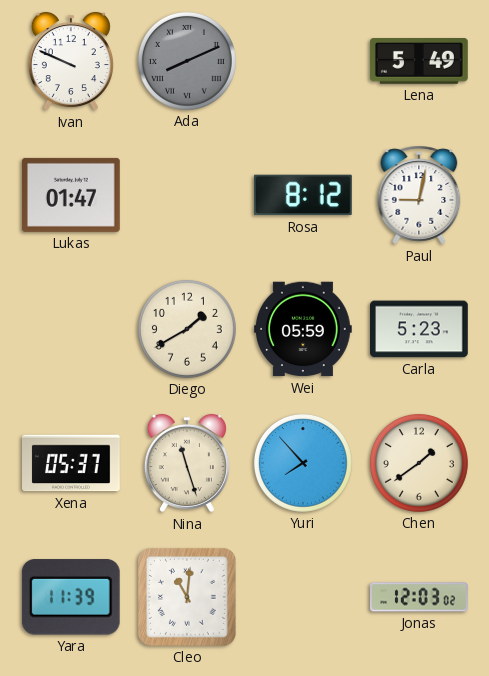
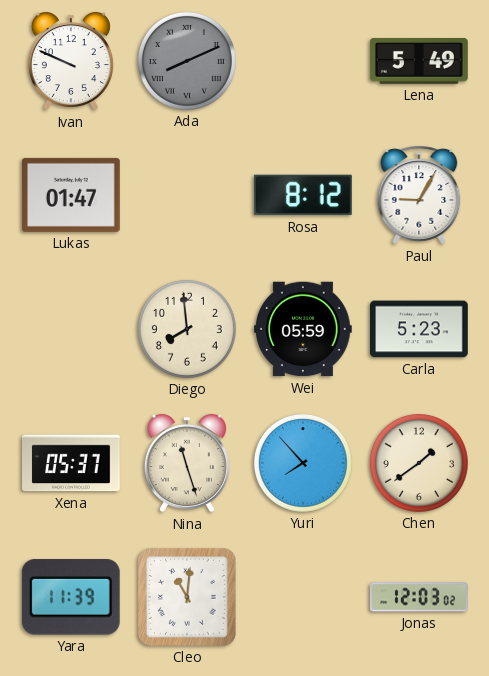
Paul: 9:02 -> 9:05
Diego: 1:40 -> 7:59
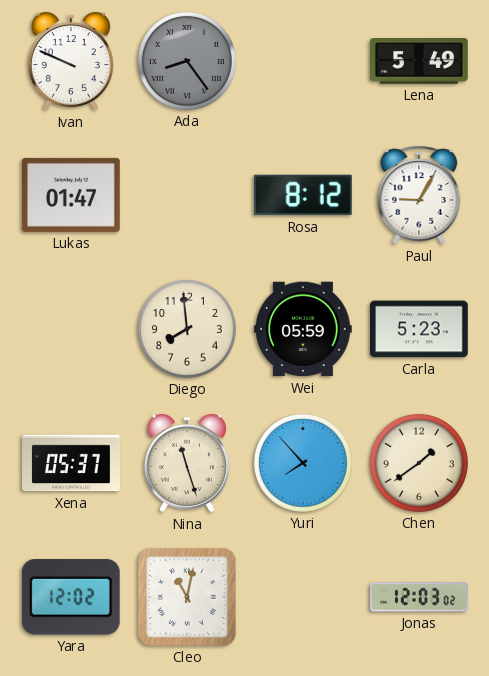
Ada: 8:11 -> 8:24
Yara: 11:39 -> 12:02
Cleo: 11:01 -> 11:02
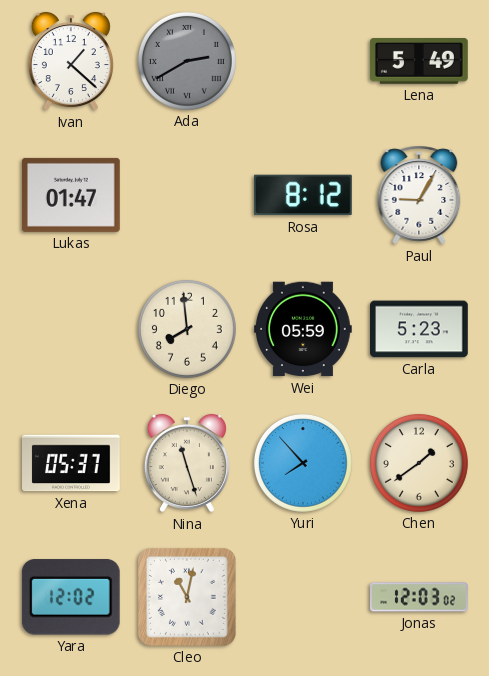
Ivan: 9:49 -> 1:22
Ada: 8:24 -> 2:40
